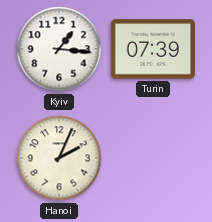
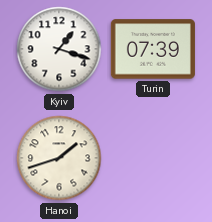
Kyiv: 1:16 -> 1:18
Hanoi: 2:04 -> 1:42
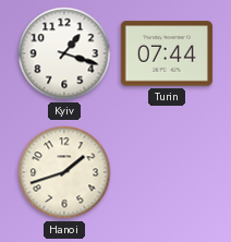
Turin: 07:39 -> 07:44
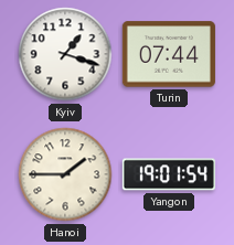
Hanoi: 1:42 -> 1:45
Yangon: none -> 19:01
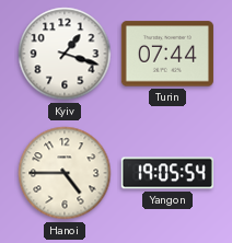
Hanoi: 1:45 -> 4:45
Yangon: 19:01 -> 19:05
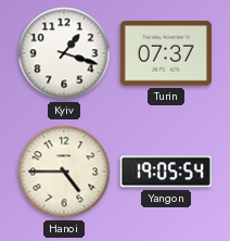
Turin: 07:44 -> 07:37
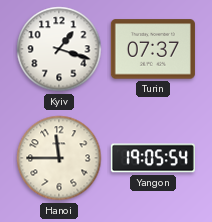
Hanoi: 4:45 -> 11:45
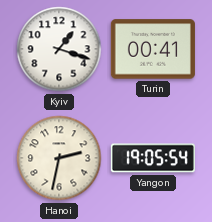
Turin: 07:37 -> 00:41
Hanoi: 11:45 -> 2:32
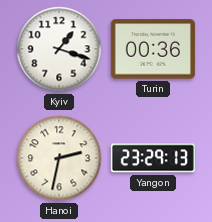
Turin: 00:41 -> 00:36
Yangon: 19:05 -> 23:29
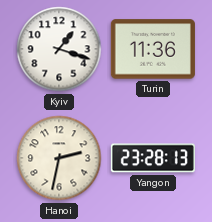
Turin: 00:36 -> 11:36
Yangon: 23:29 -> 23:28
